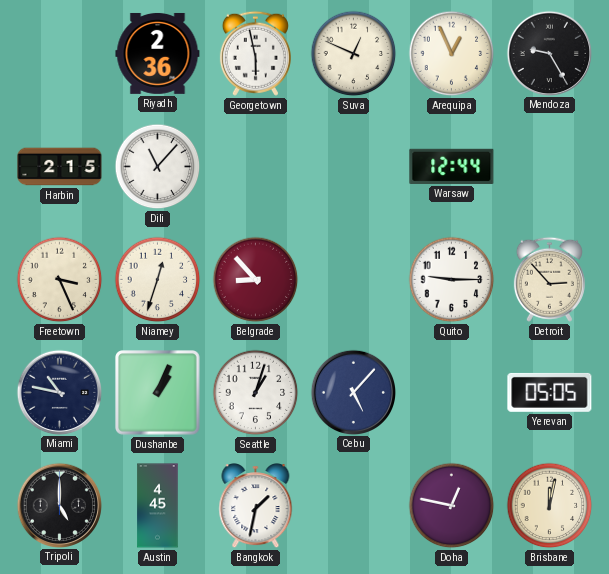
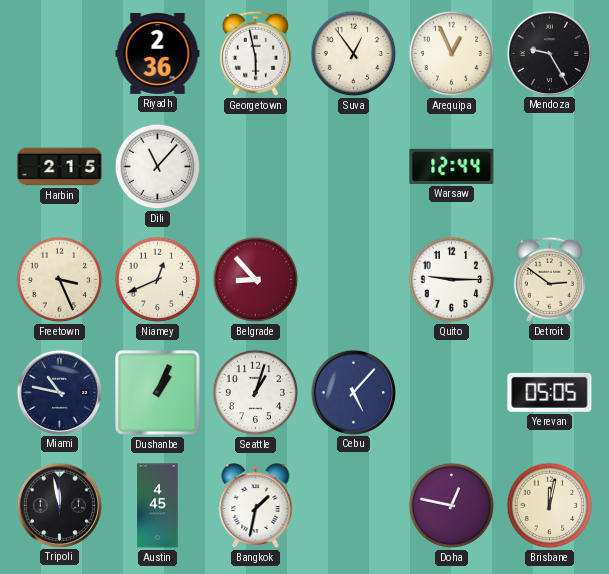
Suva: 12:49 -> 12:54
Niamey: 12:33 -> 12:41
Detroit: 2:53 -> 2:51
Tripoli: 5:00 -> 11:58
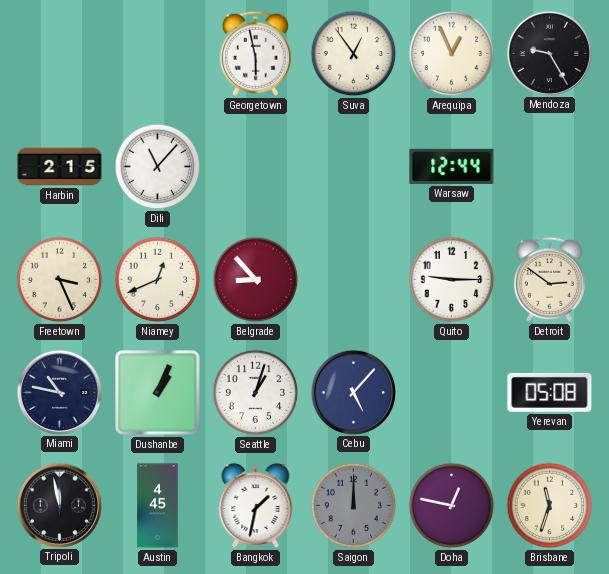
Riyadh: 2:36 -> none
Yerevan: 05:05 -> 05:08
Saigon: none -> 12:00
Brisbane: 12:02 -> 11:33
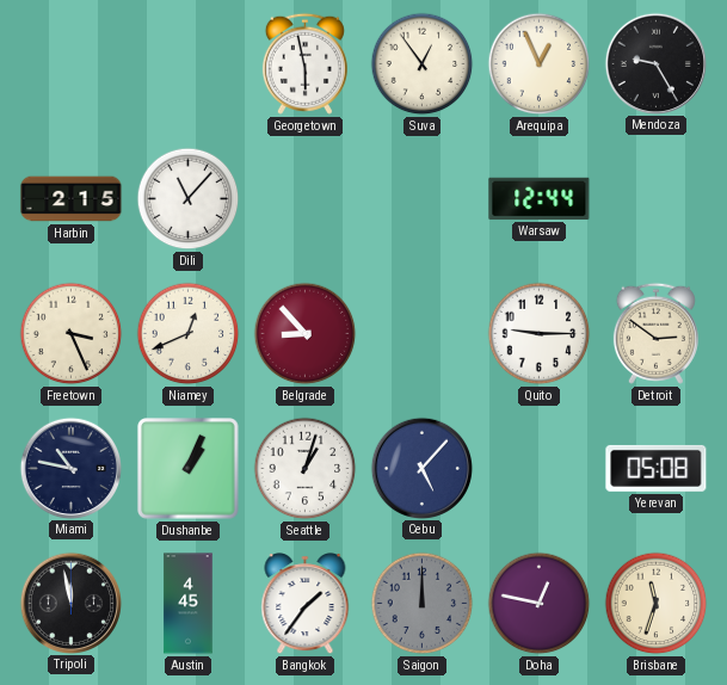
Bangkok: 1:32 -> 1:36
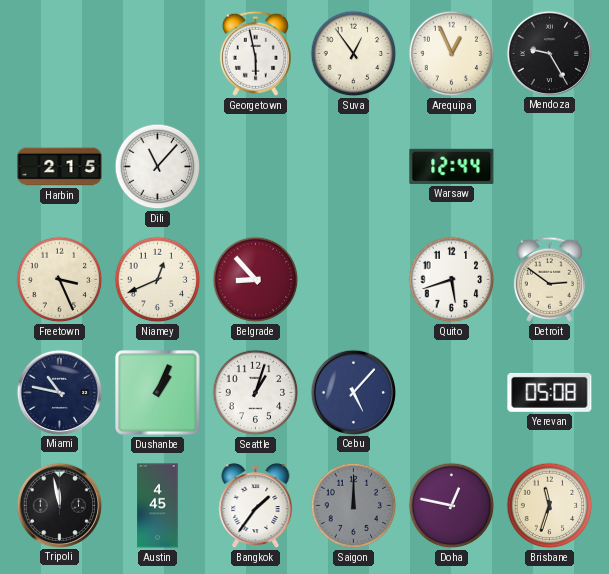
Quito: 9:15 -> 5:42
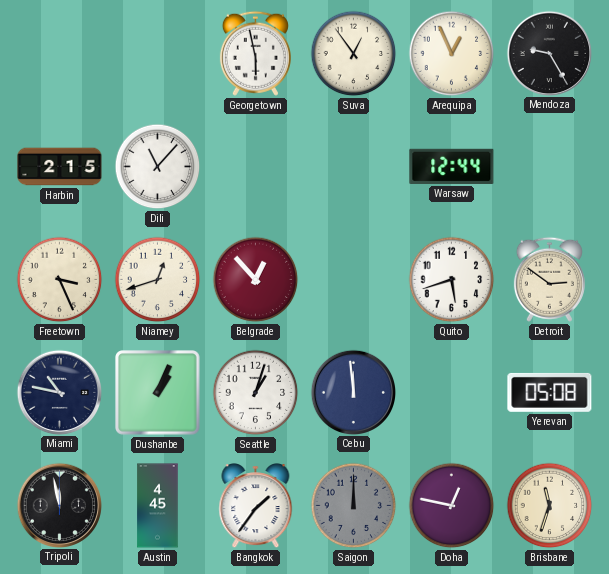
Niamey: 12:41 -> 12:42
Belgrade: 8:53 -> 12:53
Cebu: 5:07 -> 11:59
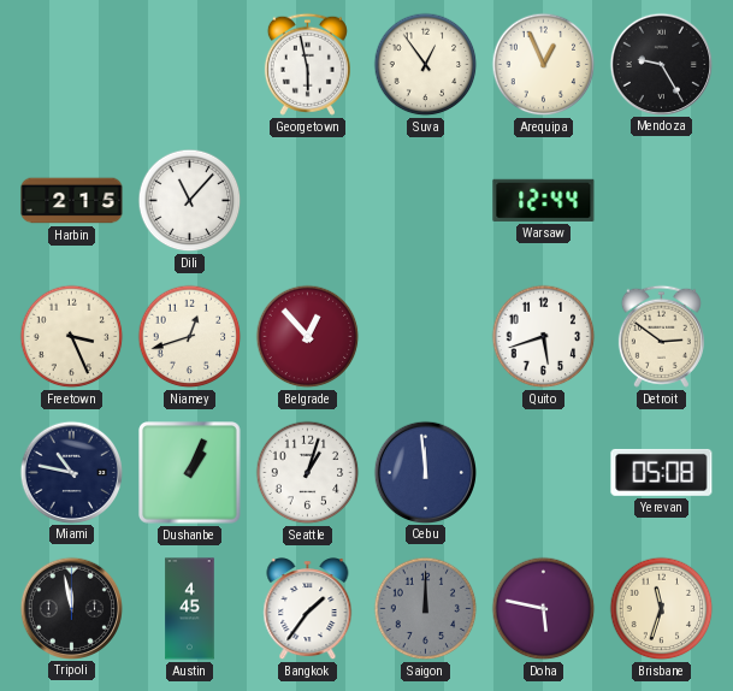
Doha: 12:47 -> 5:47
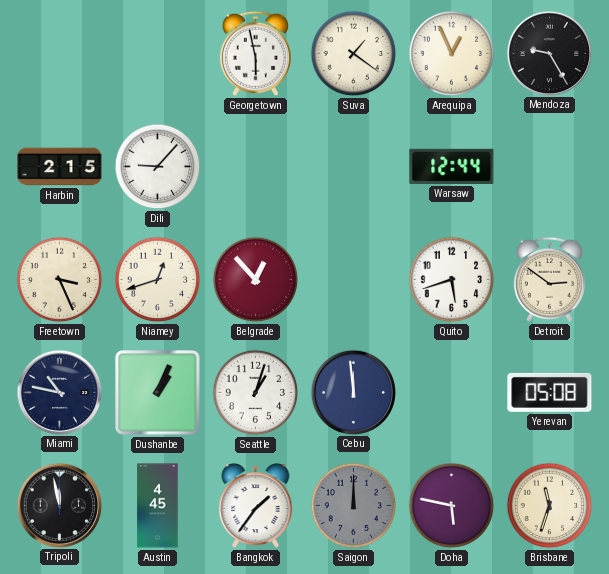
Suva: 12:54 -> 1:21
Dili: 11:07 -> 9:07
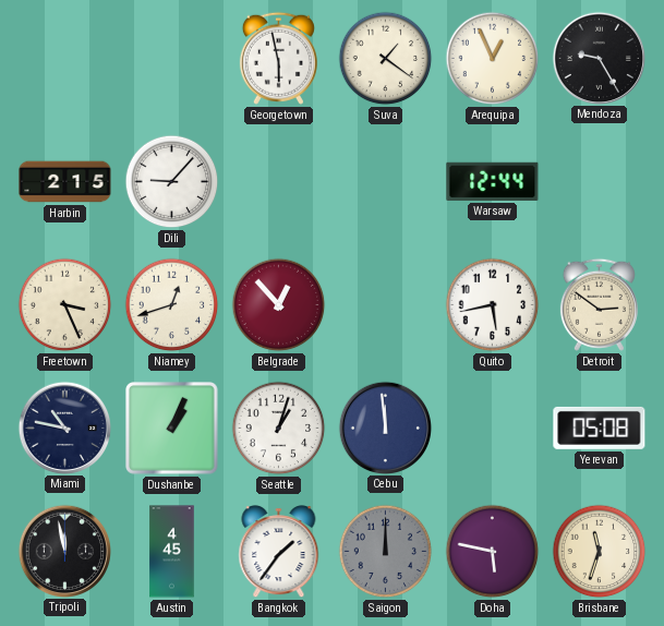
Quito: 5:42 -> 5:43
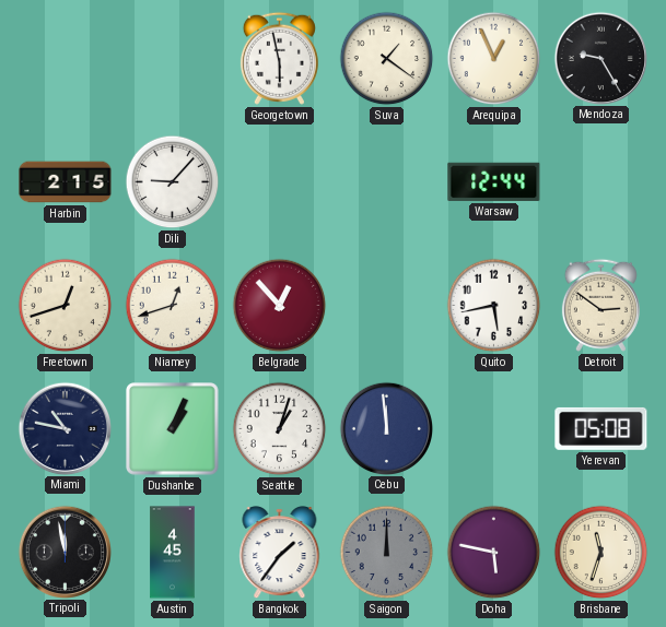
Freetown: 3:26 -> 12:42
